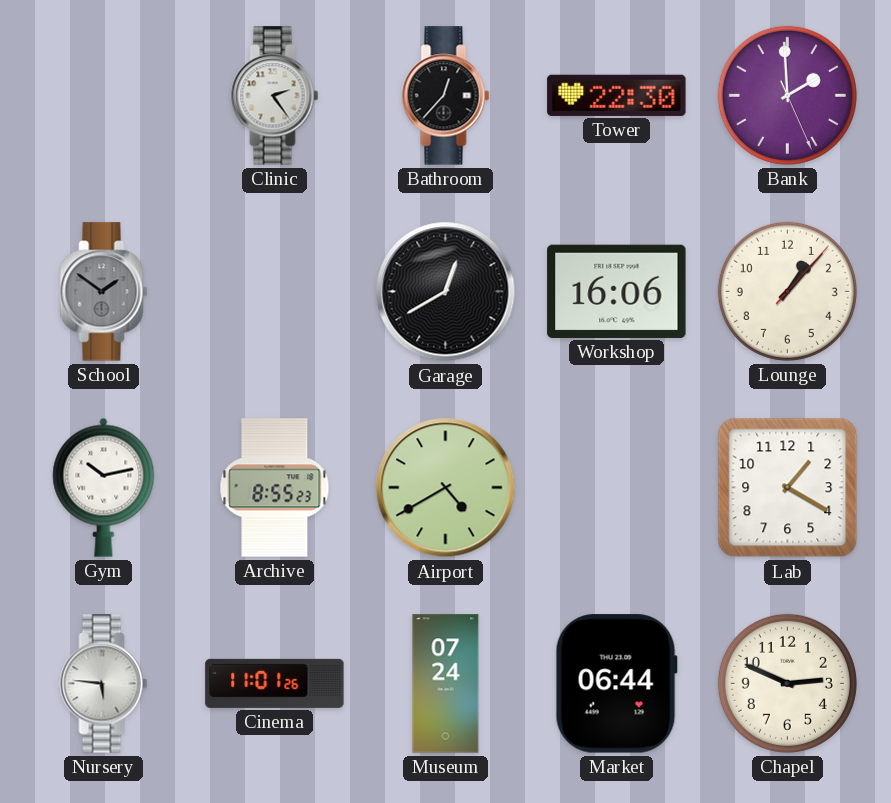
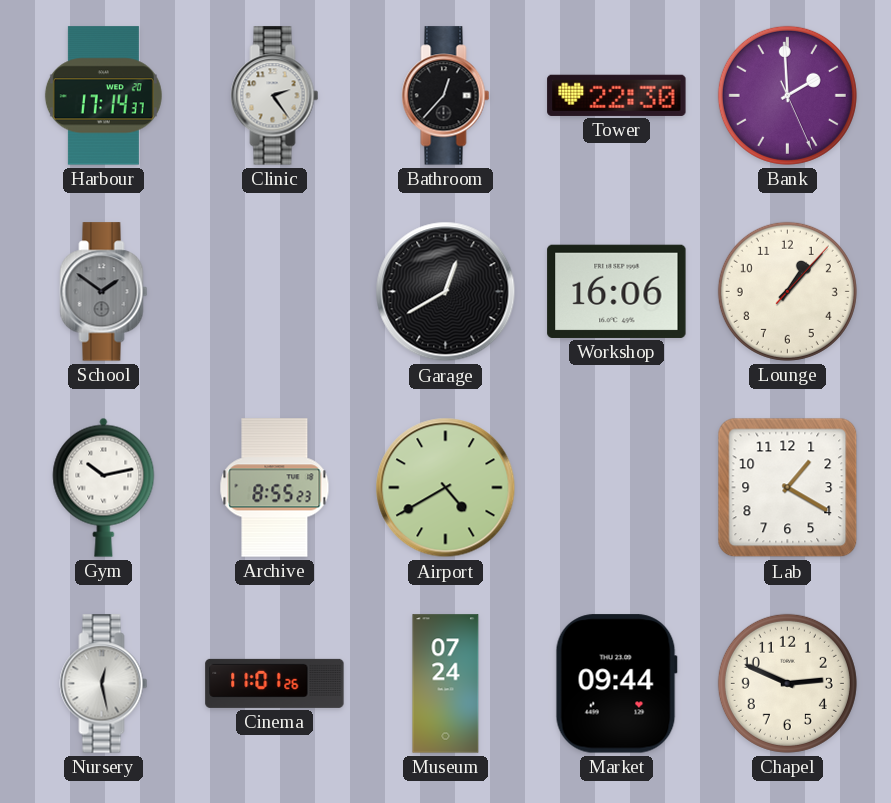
Harbour: none -> 17:14
Nursery: 5:46 -> 12:28
Market: 06:44 -> 09:44
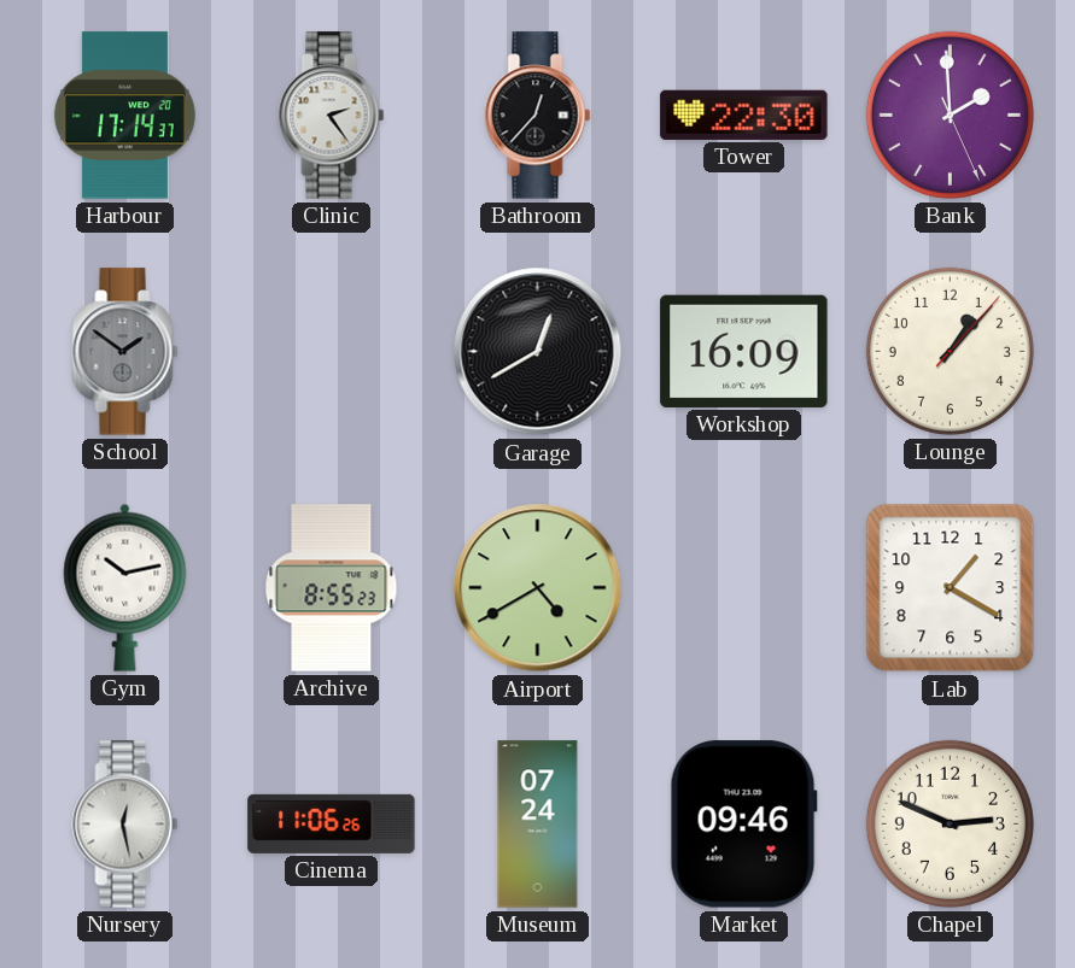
Workshop: 16:06 -> 16:09
Cinema: 11:01 -> 11:06
Market: 09:44 -> 09:46
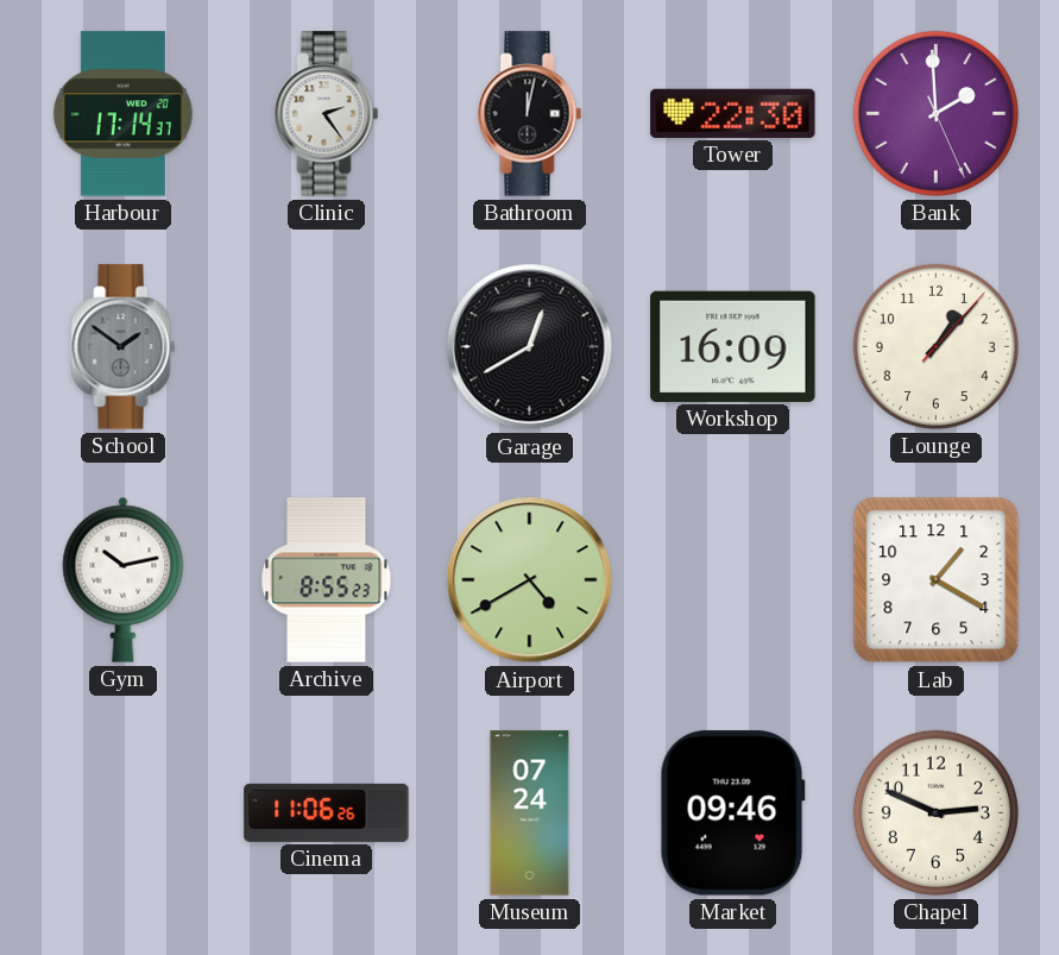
Bathroom: 12:37 -> 12:02
Nursery: 12:28 -> none
